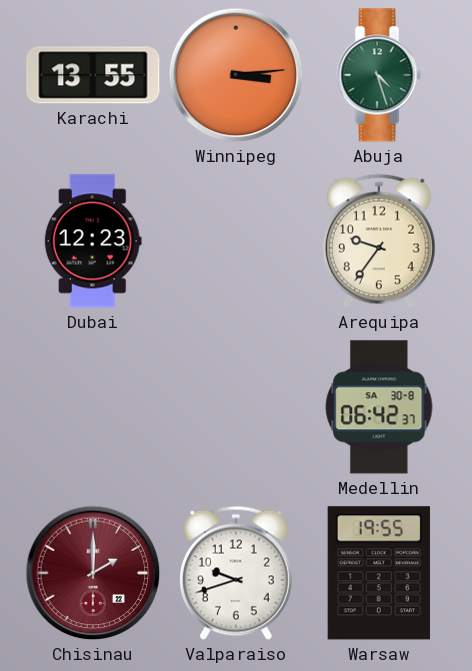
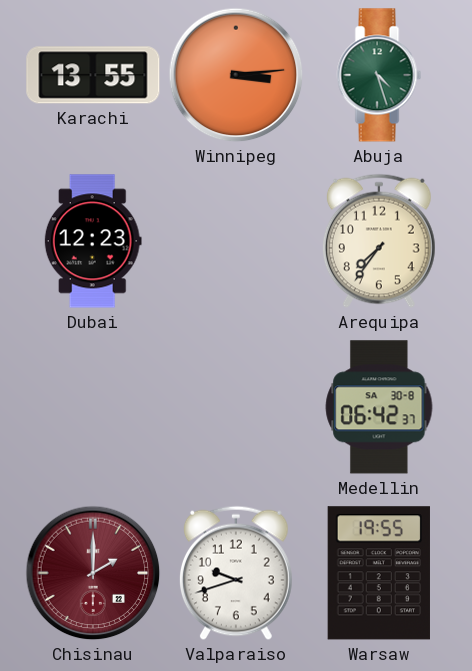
Arequipa: 9:36 -> 7:36
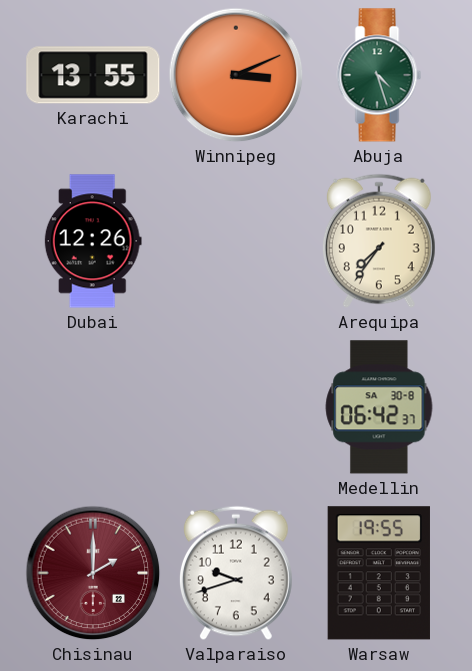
Winnipeg: 3:14 -> 3:11
Dubai: 12:23 -> 12:26
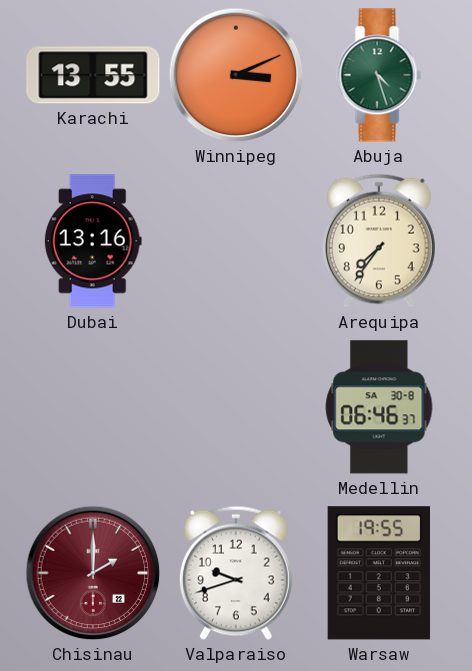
Dubai: 12:26 -> 13:16
Medellin: 06:42 -> 06:46
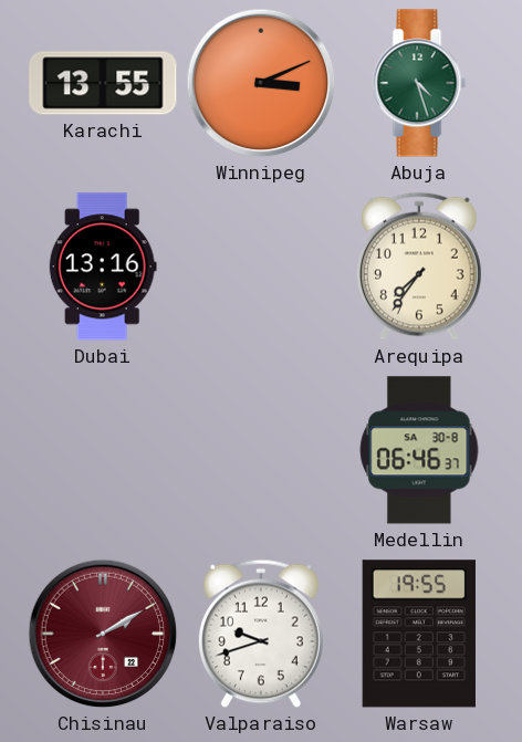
Chisinau: 2:00 -> 2:10
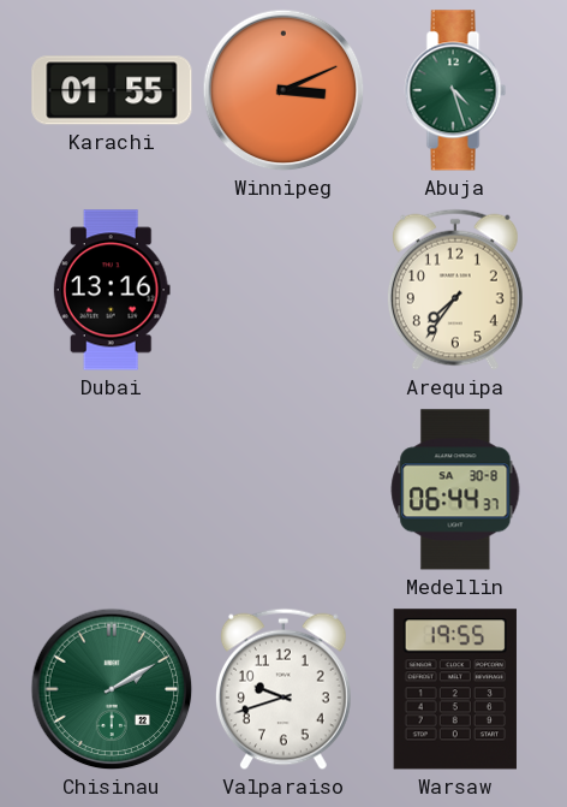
Karachi: 13:55 -> 01:55
Medellin: 06:46 -> 06:44
Chisinau dial: burgundy -> green
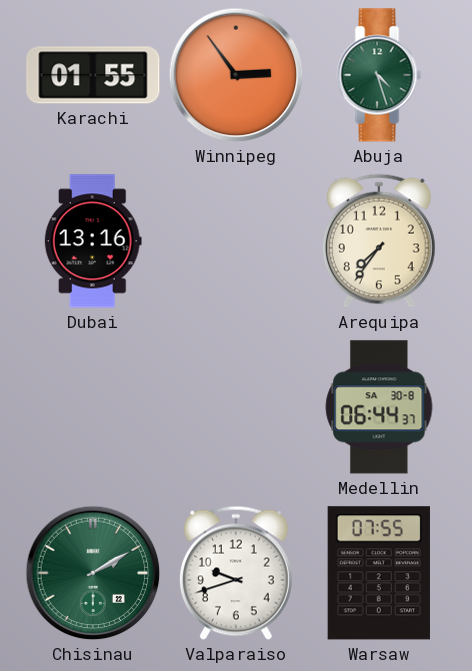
Winnipeg: 3:11 -> 2:54
Warsaw: 19:55 -> 07:55
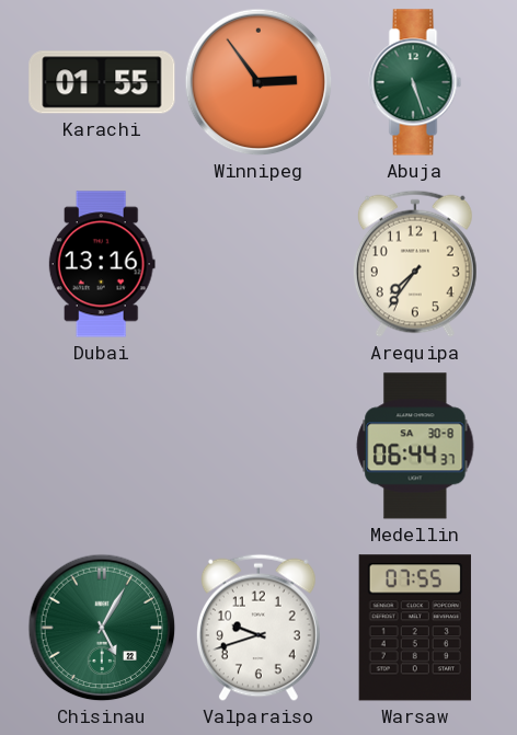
Abuja: 4:27 -> 5:27
Chisinau: 2:10 -> 5:05
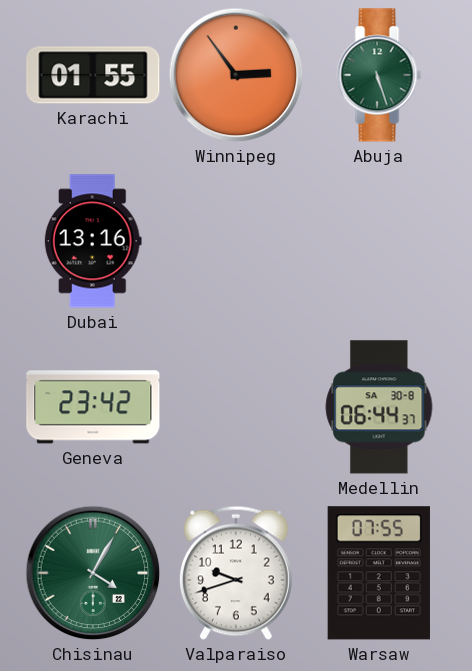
Arequipa: 7:36 -> none
Geneva: none -> 23:42
Chisinau: 5:05 -> 4:05
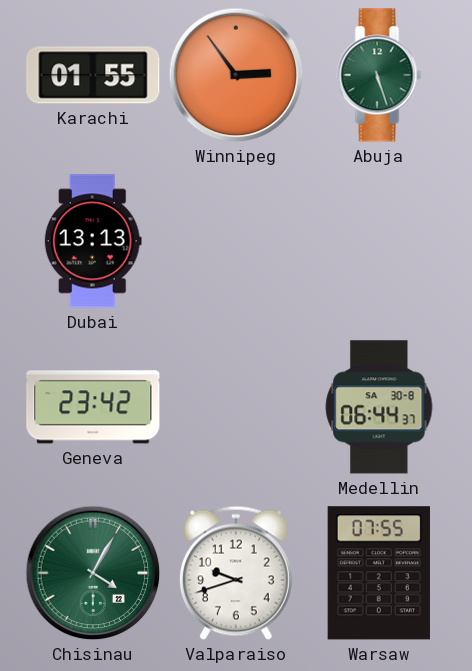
Dubai: 13:16 -> 13:13
